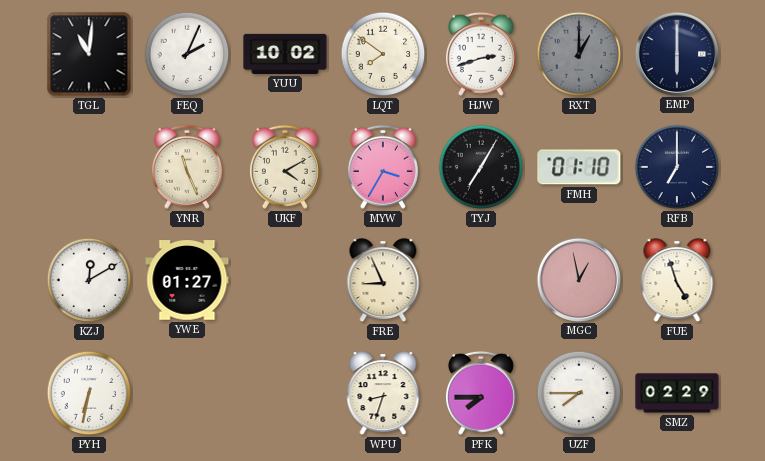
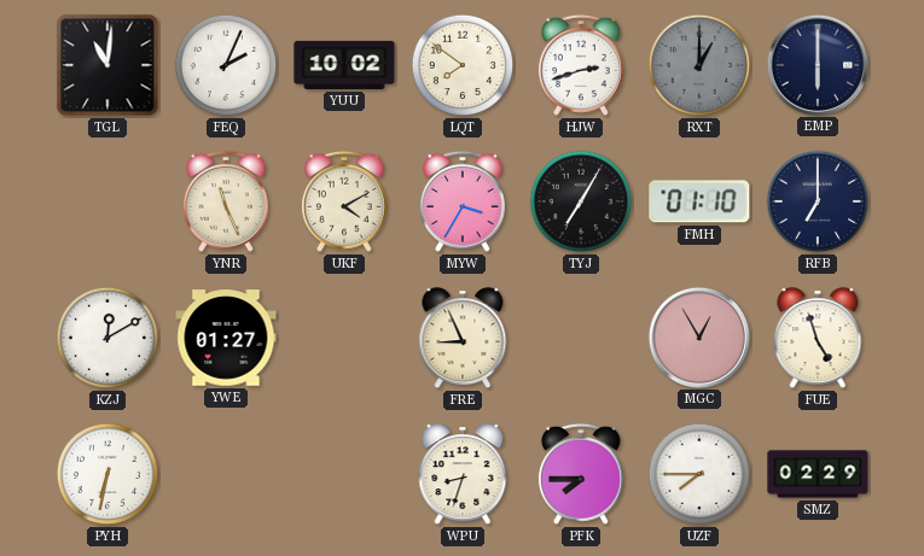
MGC: 12:58 -> 12:55
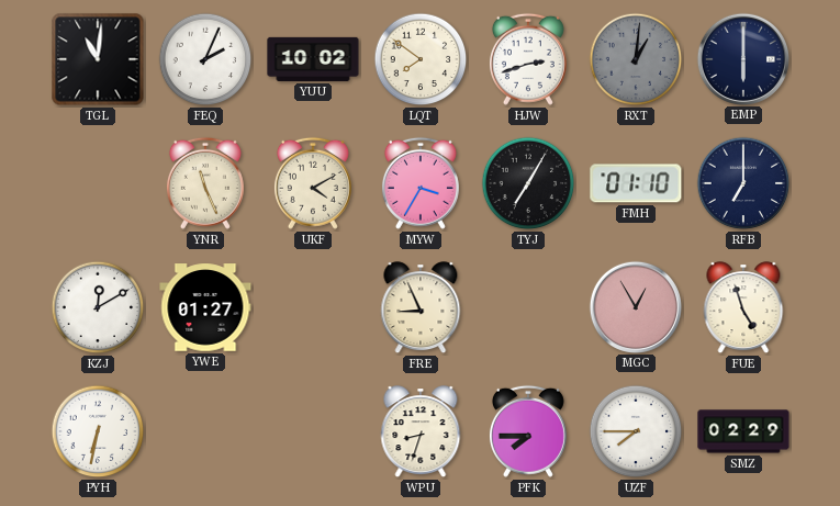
RXT: 1:00 -> 1:01
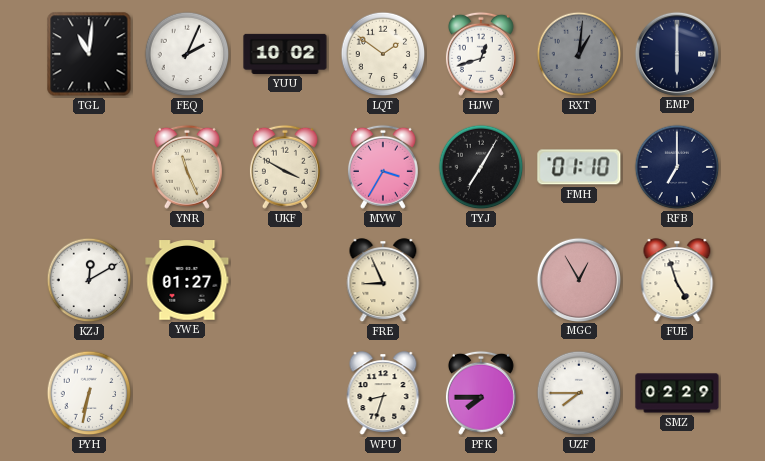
LQT: 7:51 -> 1:51
HJW: 2:42 -> 12:42
UKF: 4:10 -> 3:50
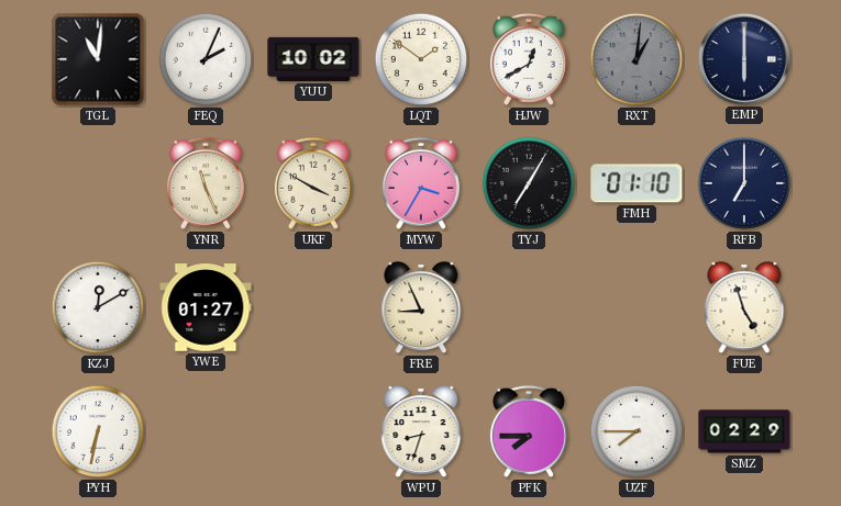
HJW: 12:42 -> 12:40
MGC: 12:55 -> none
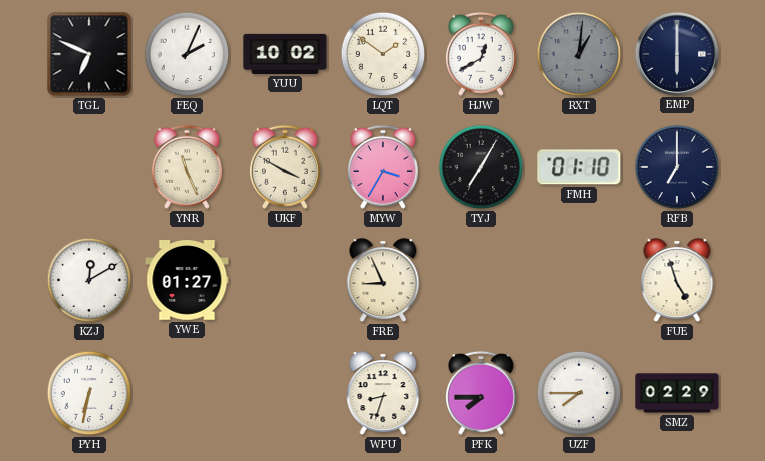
TGL: 11:01 -> 6:49
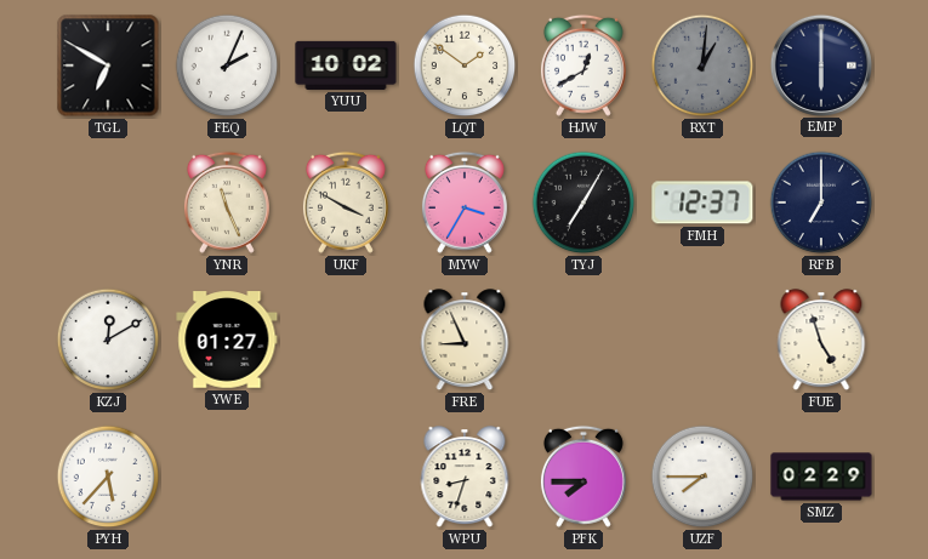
TGL: 6:49 -> 6:50
FMH: 01:10 -> 12:37
PYH: 6:32 -> 5:37
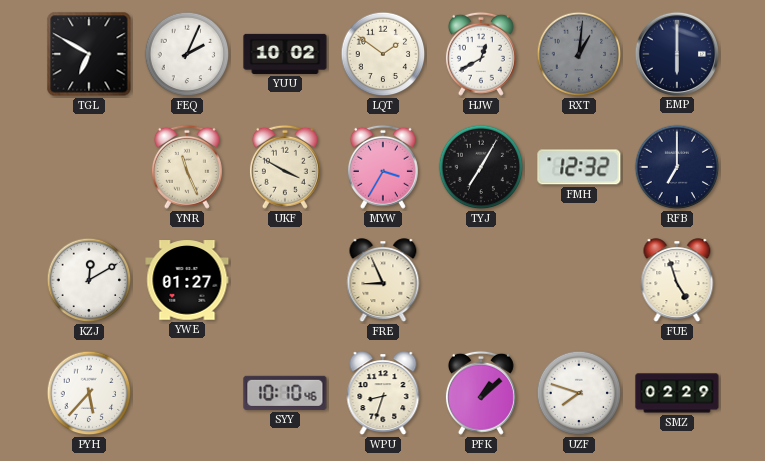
FMH: 12:37 -> 12:32
SYY: none -> 10:10
PFK: 7:45 -> 1:08
UZF: 7:45 -> 7:48
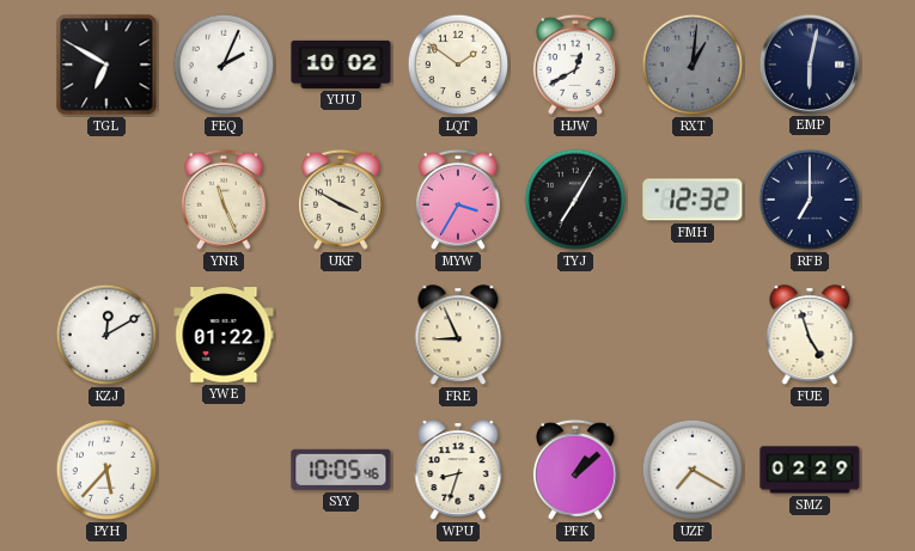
EMP: 6:00 -> 6:02
YWE: 01:27 -> 01:22
SYY: 10:10 -> 10:05
UZF: 7:48 -> 7:20
